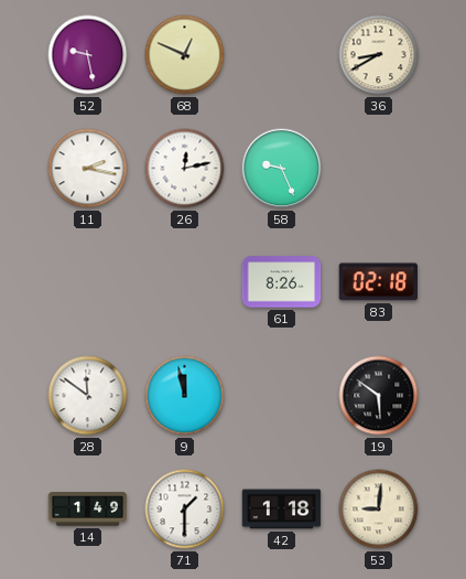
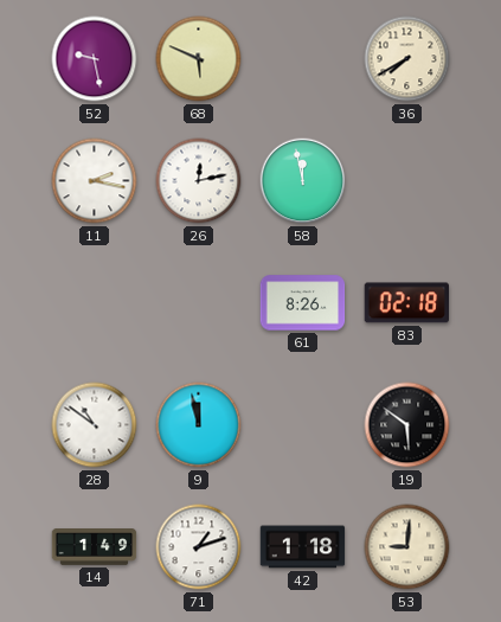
68: 12:49 -> 5:49
36: 8:40 -> 7:40
58: 9:26 -> 11:58
28: 11:51 -> 10:51
71: 1:30 -> 1:12
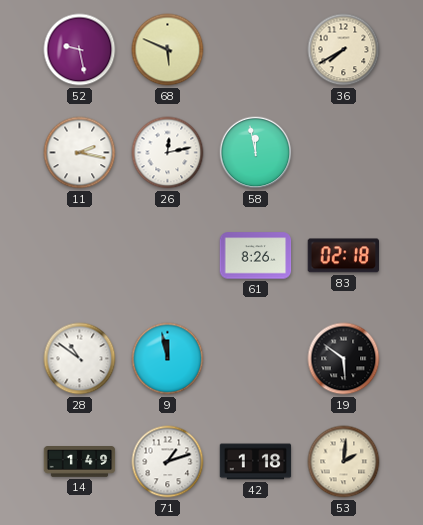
53: 9:01 -> 2:01
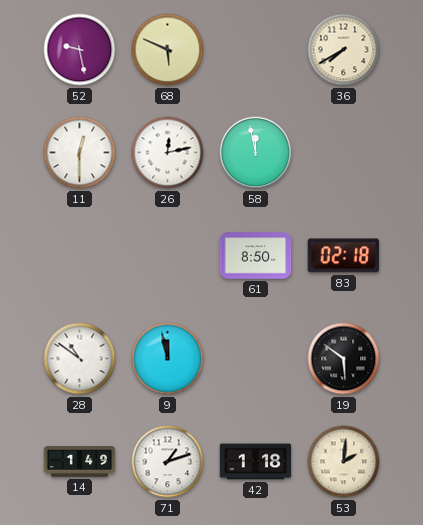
11: 2:17 -> 12:30
61: 8:26 -> 8:50
